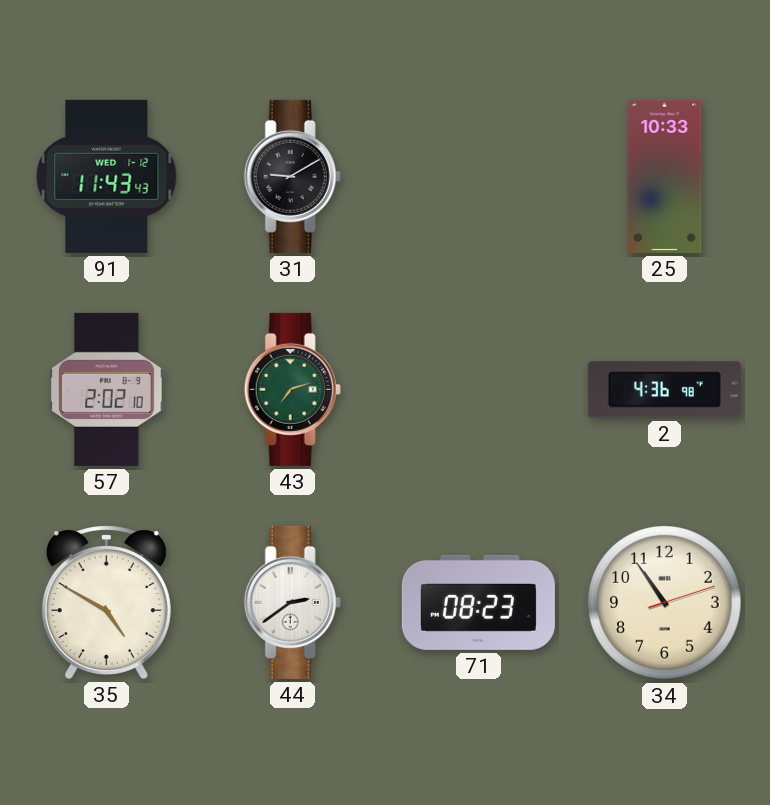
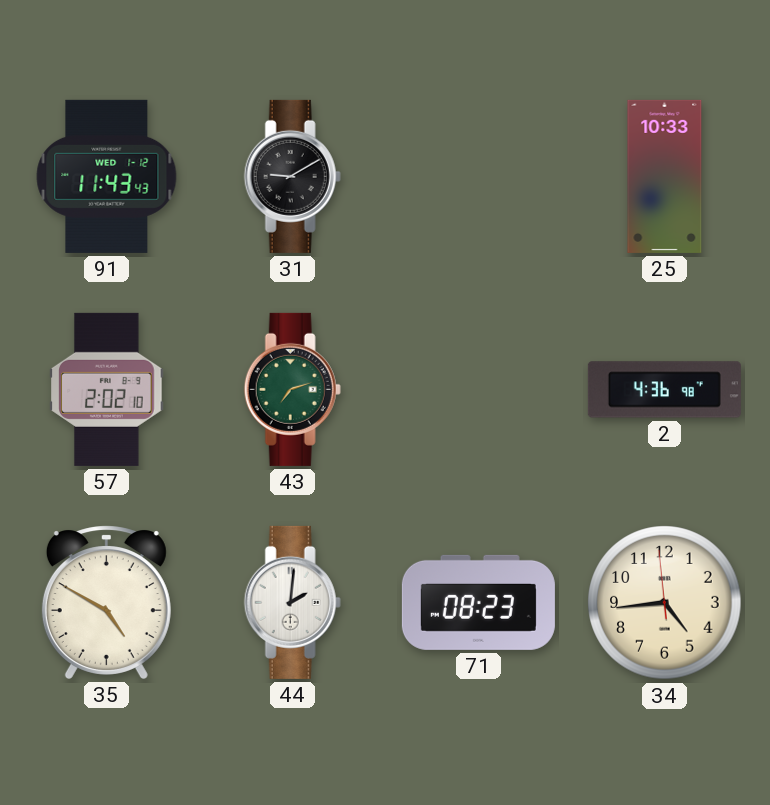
44: 2:39 -> 2:01
34: 10:54 -> 4:43
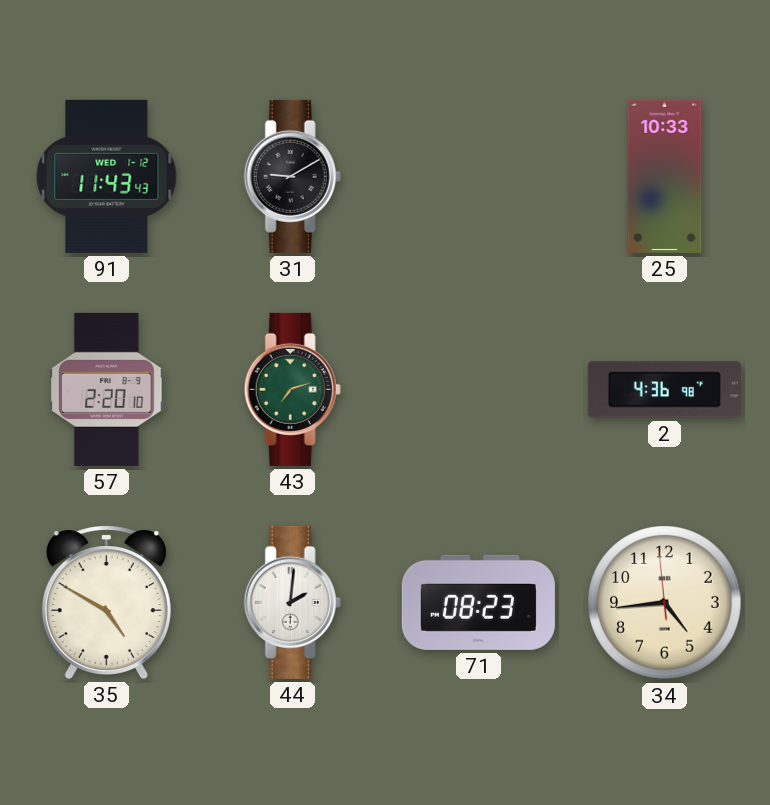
57: 2:02 -> 2:20
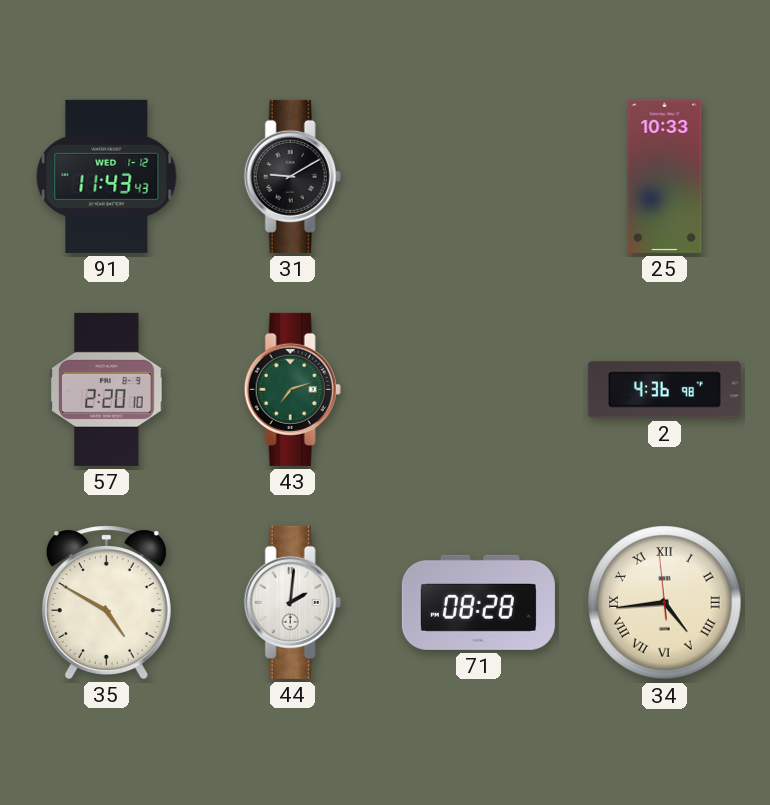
71: 08:23 -> 08:28
34 numerals: Arabic -> Roman
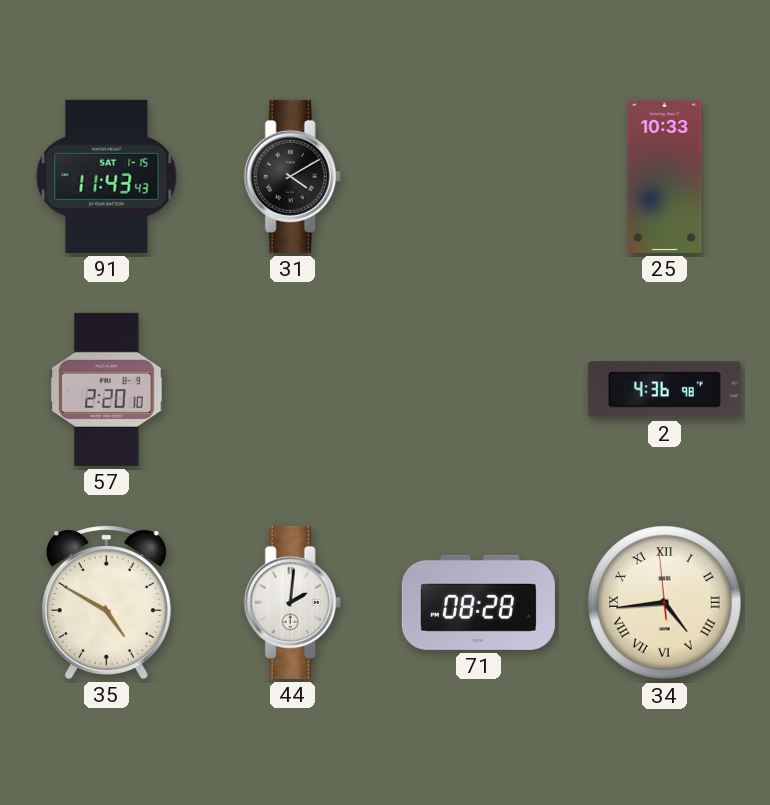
91 date: WED 1-12 -> SAT 1-15
31: 9:10 -> 4:10
43: 7:12 -> none
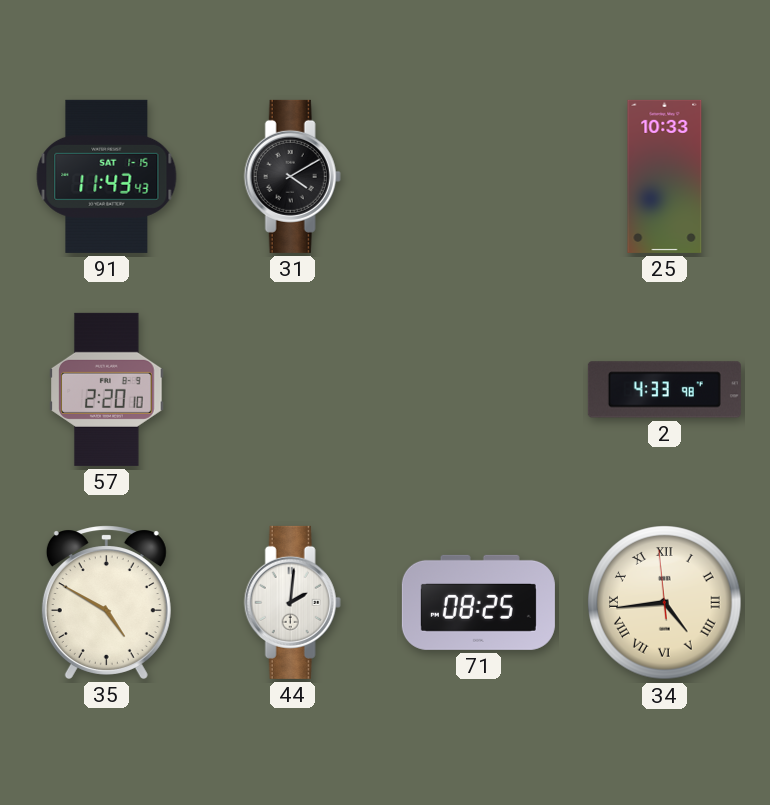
2: 4:36 -> 4:33
71: 08:28 -> 08:25
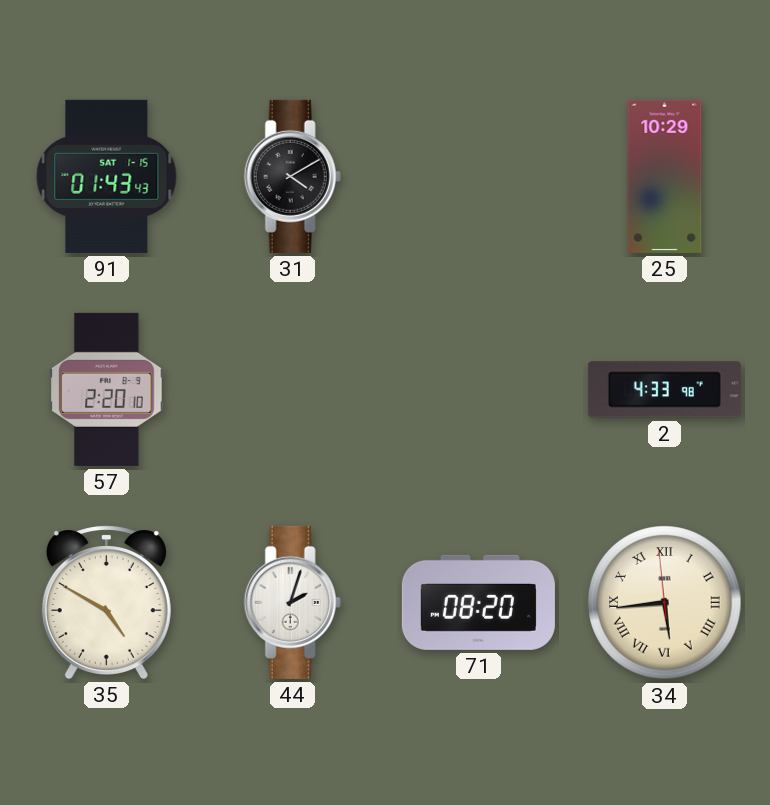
91: 11:43 -> 01:43
25: 10:33 -> 10:29
44: 2:01 -> 2:03
71: 08:25 -> 08:20
34: 4:43 -> 5:43
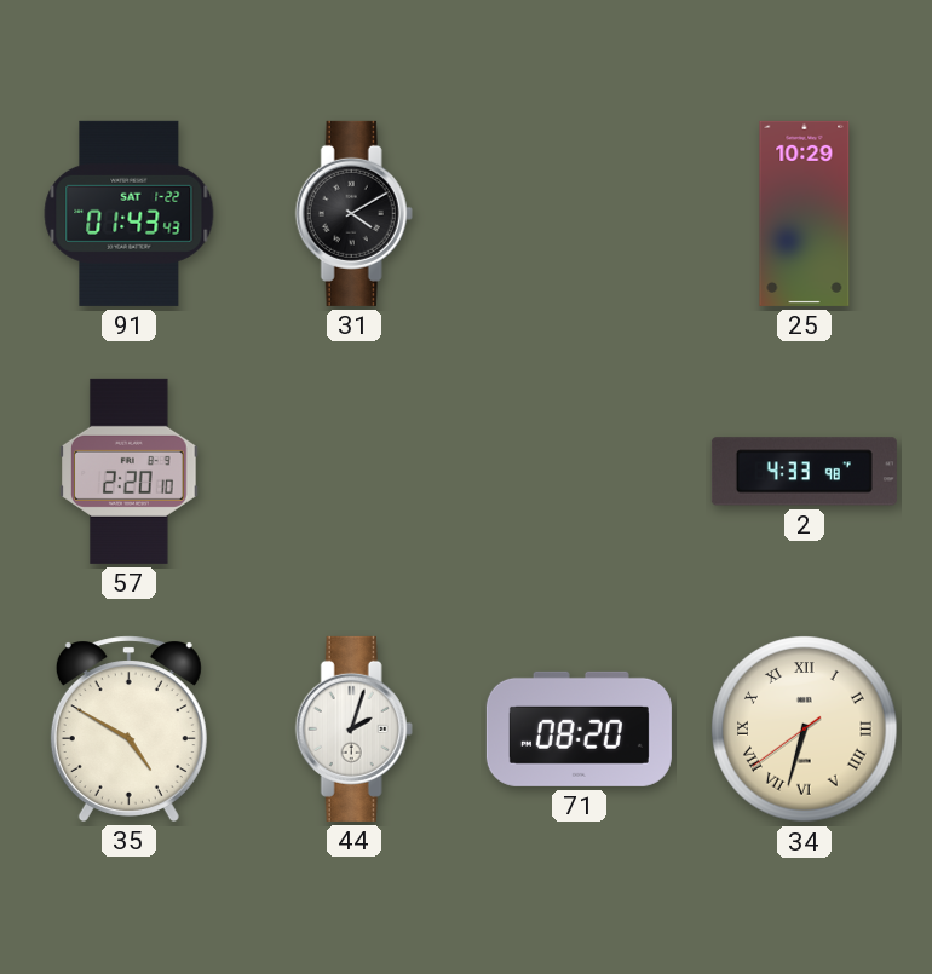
91 date: SAT 1-15 -> SAT 1-22
34: 5:43 -> 6:32
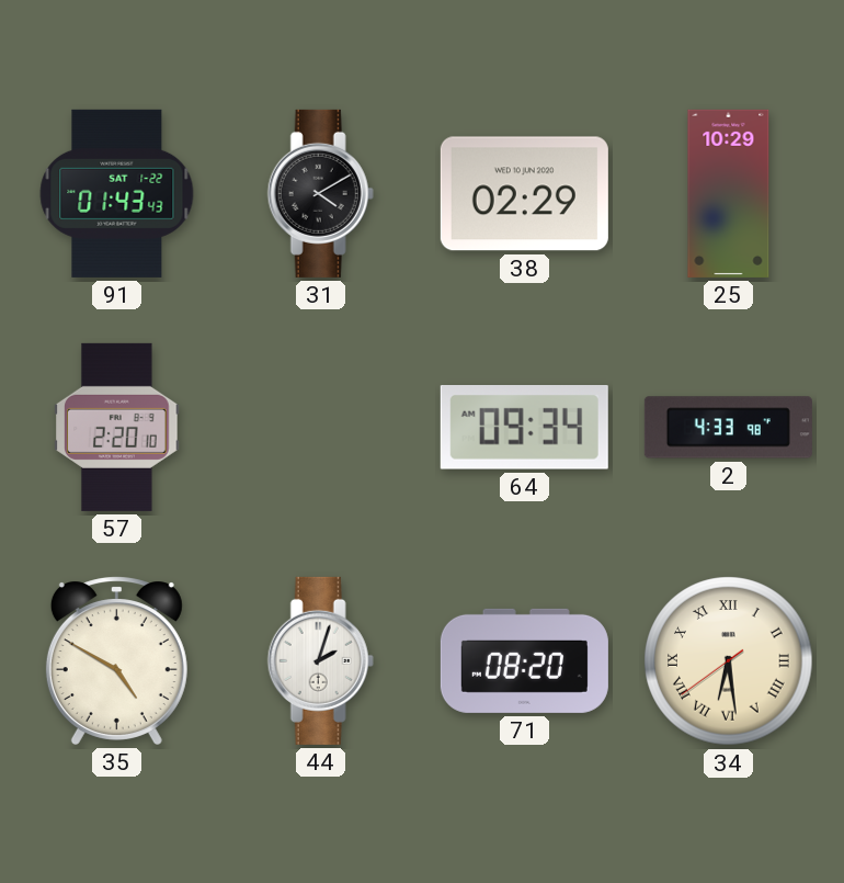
38: none -> 02:29
64: none -> 09:34
34: 6:32 -> 6:28
